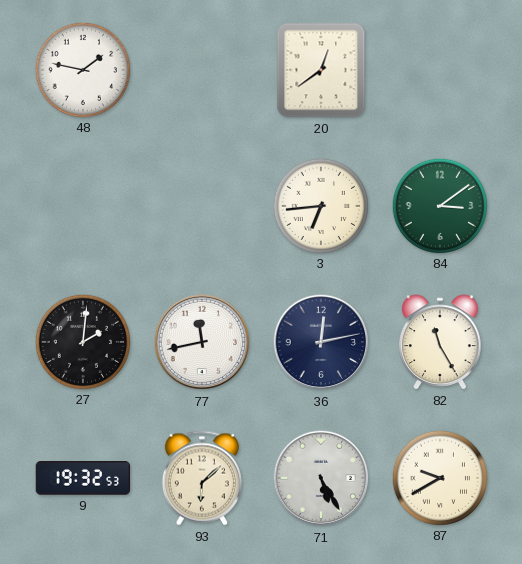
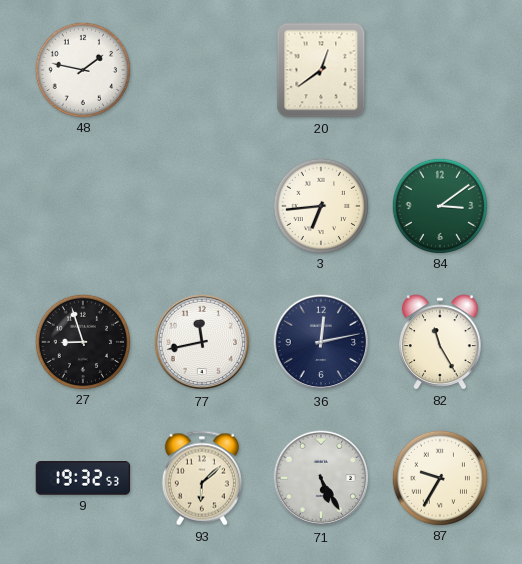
27: 2:01 -> 8:57
87: 9:40 -> 9:35
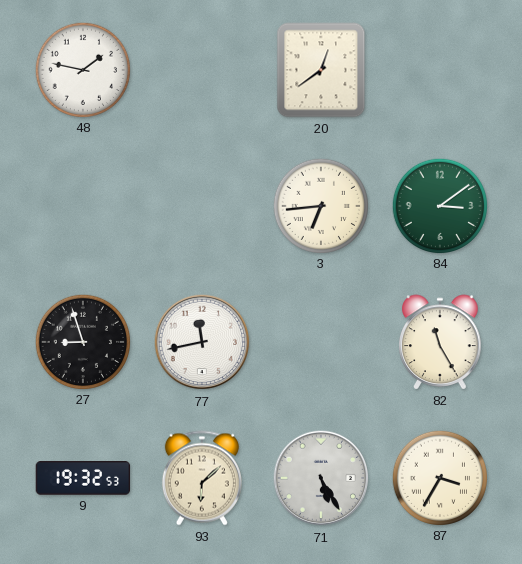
36: 12:13 -> none
87: 9:35 -> 3:35
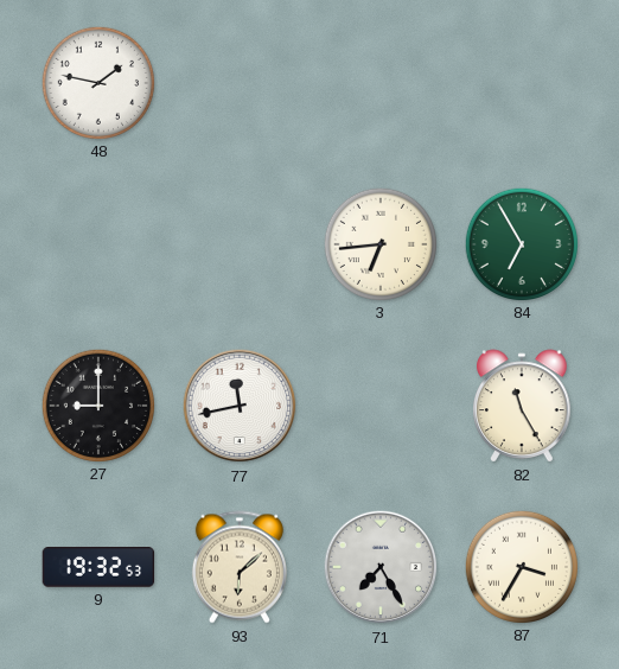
20: 12:39 -> none
84: 3:09 -> 6:55
27: 8:57 -> 9:00
71: 5:25 -> 7:25
